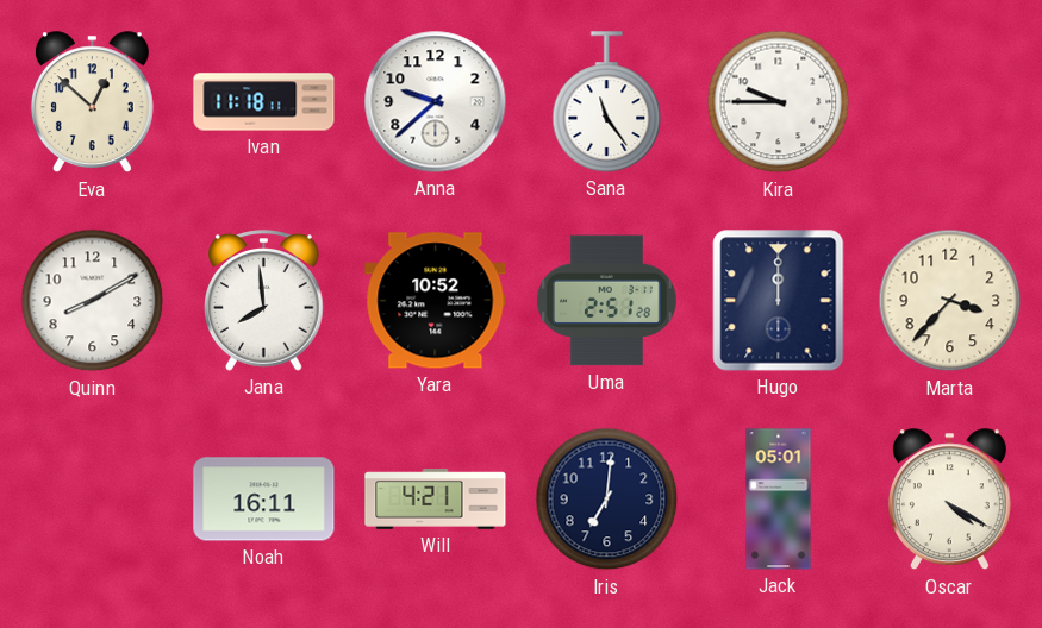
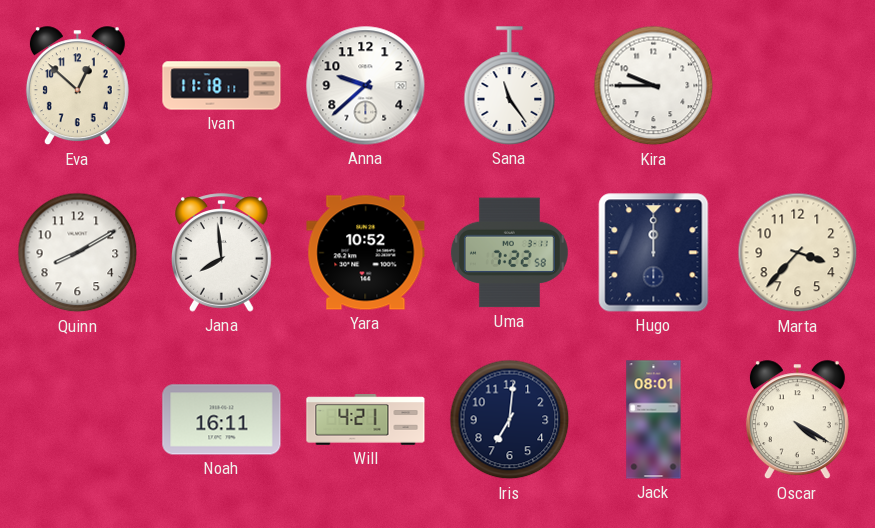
Uma: 2:51 -> 7:22
Jack: 05:01 -> 08:01
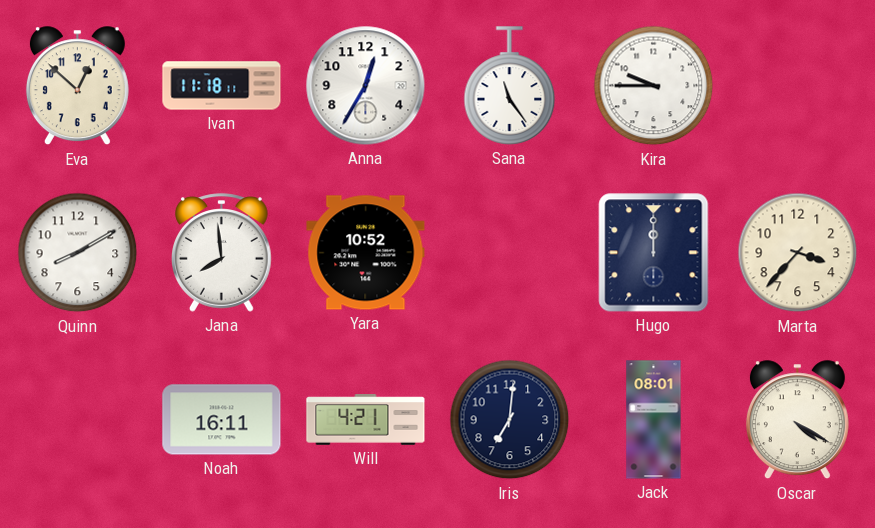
Anna: 9:38 -> 12:35
Uma: 7:22 -> none
